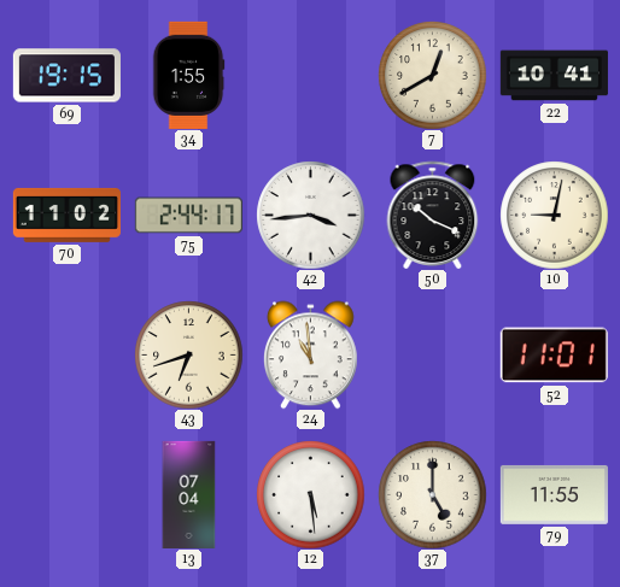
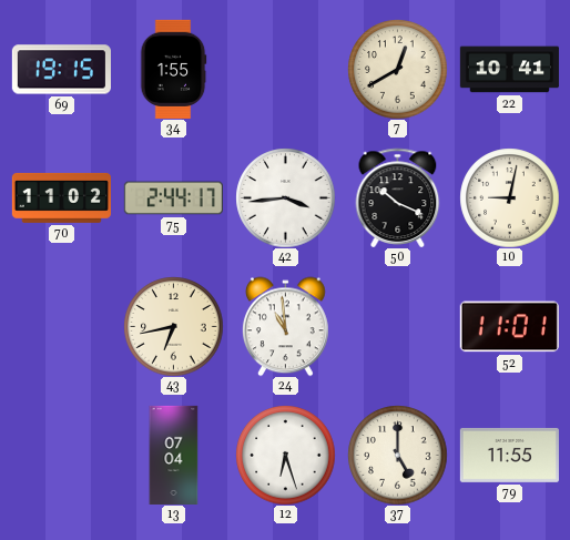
43: 6:42 -> 6:43
12: 5:29 -> 6:27
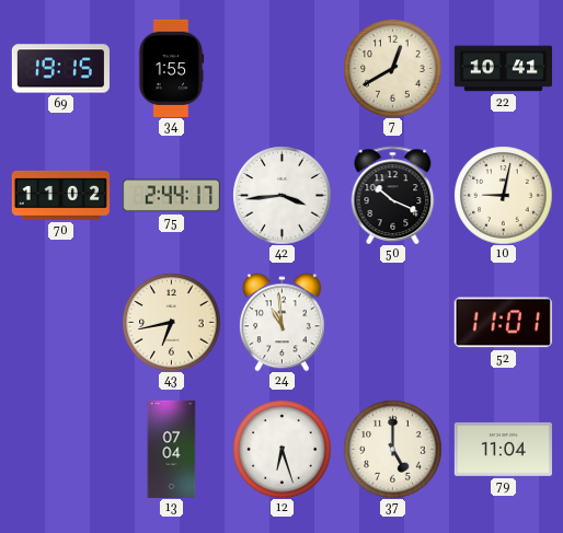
79: 11:55 -> 11:04
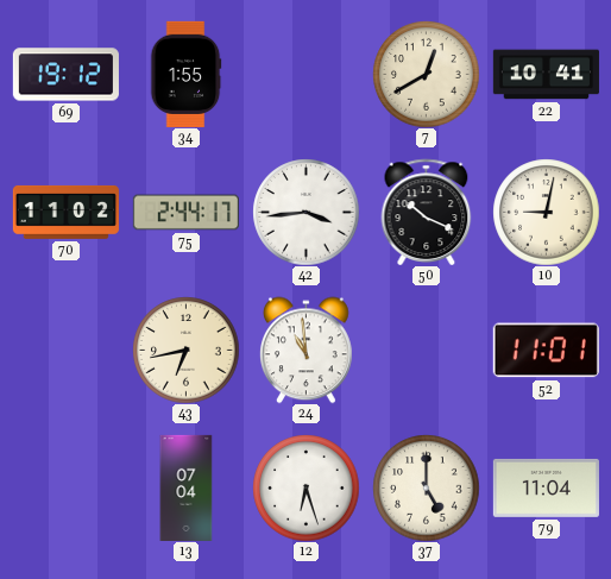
69: 19:15 -> 19:12
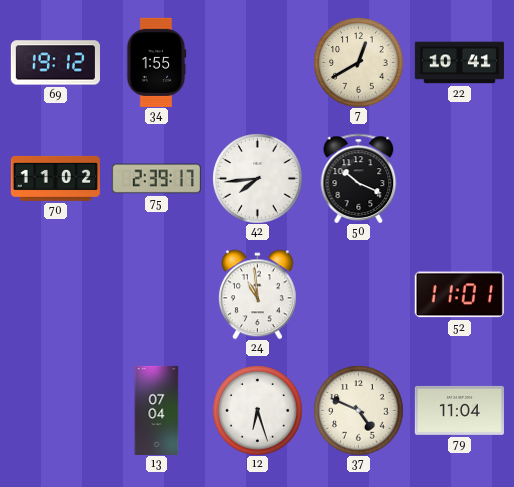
75: 2:44 -> 2:39
42: 3:44 -> 7:44
10: 9:02 -> none
43: 6:43 -> none
37: 5:00 -> 4:49
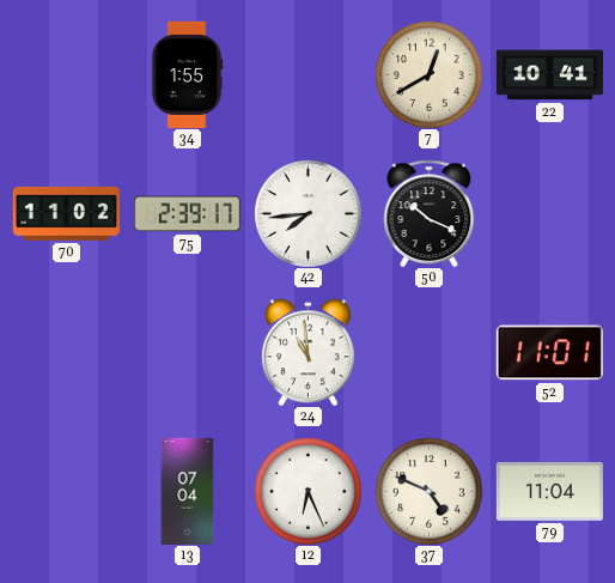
69: 19:12 -> none
12: 6:27 -> 6:26
